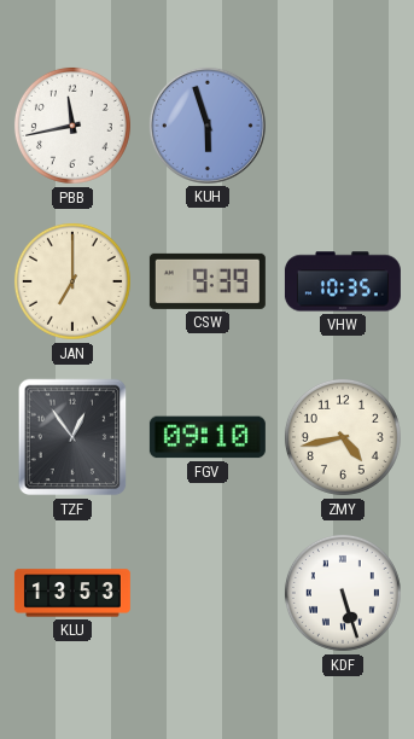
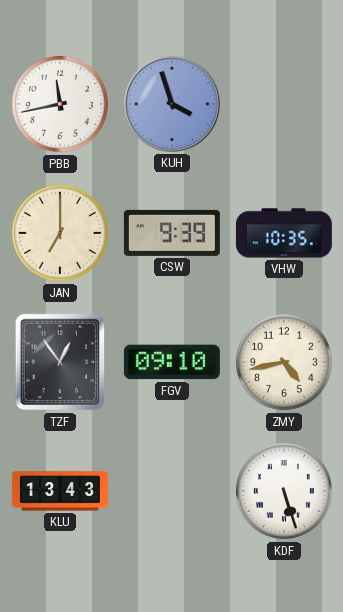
KUH: 5:57 -> 3:57
KLU: 13:53 -> 13:43
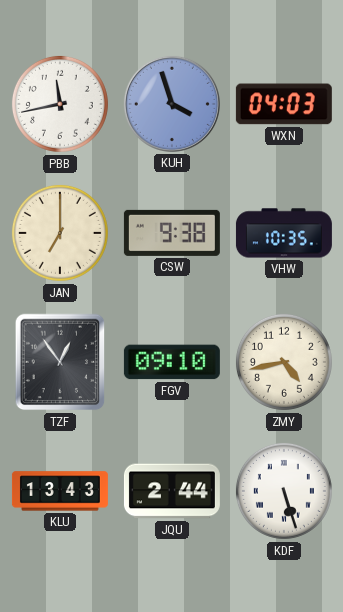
WXN: none -> 04:03
CSW: 9:39 -> 9:38
JQU: none -> 2:44
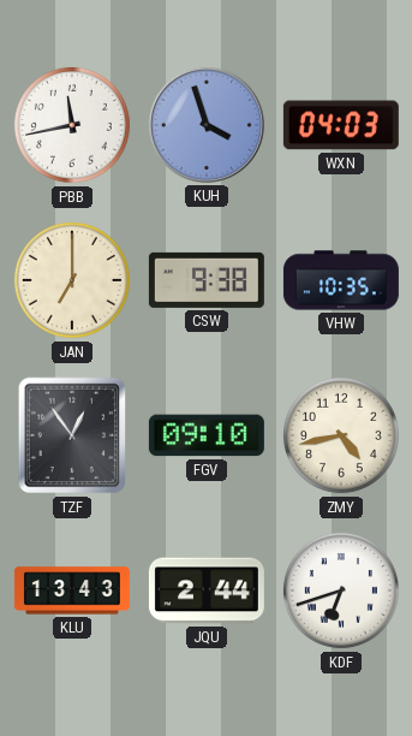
KDF: 5:27 -> 6:42
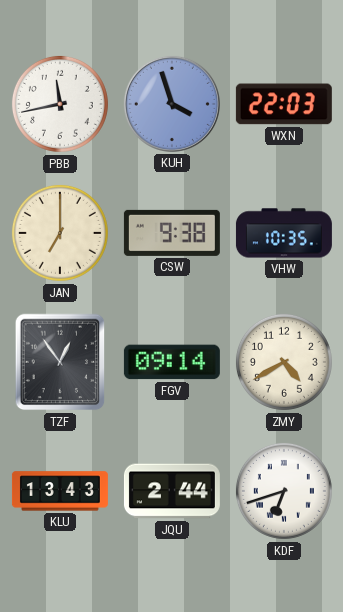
WXN: 04:03 -> 22:03
FGV: 09:10 -> 09:14
ZMY: 4:43 -> 4:40
